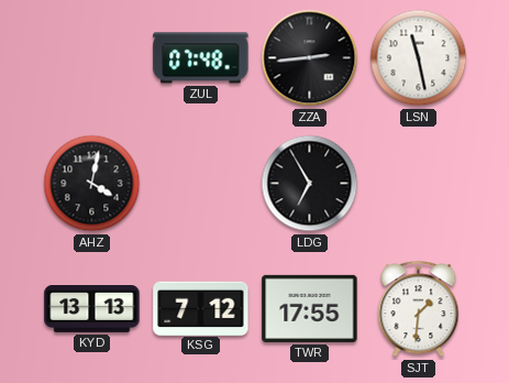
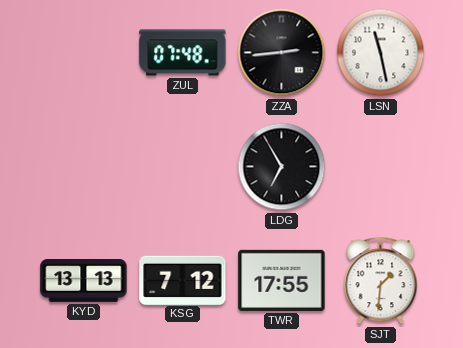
AHZ: 4:02 -> none
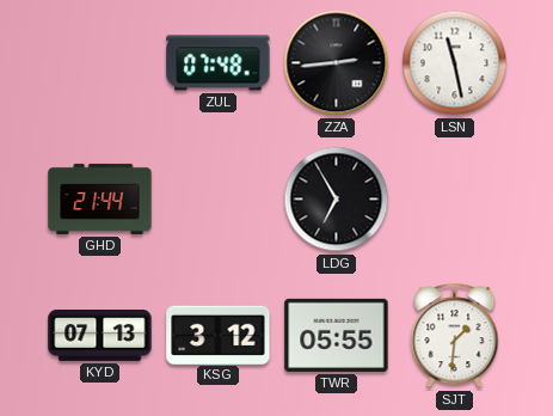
GHD: none -> 21:44
KYD: 13:13 -> 07:13
KSG: 7:12 -> 3:12
TWR: 17:55 -> 05:55
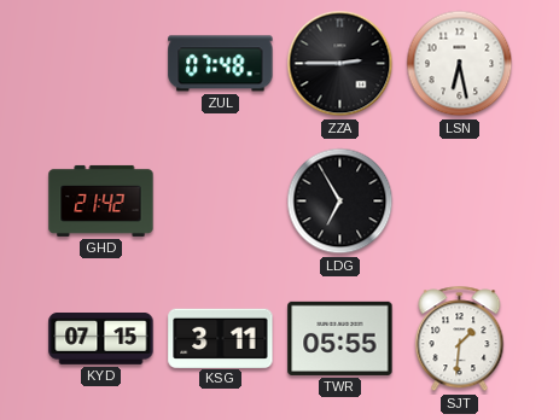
ZZA: 2:44 -> 2:45
LSN: 11:28 -> 6:28
GHD: 21:44 -> 21:42
KYD: 07:13 -> 07:15
KSG: 3:12 -> 3:11
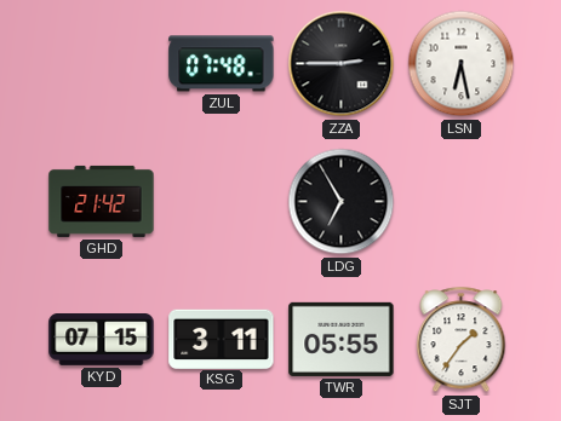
SJT: 1:31 -> 1:36
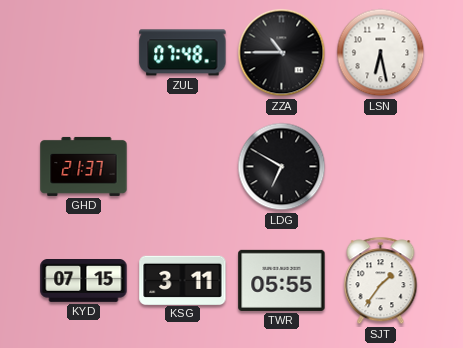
ZZA: 2:45 -> 10:45
GHD: 21:42 -> 21:37
LDG: 6:55 -> 6:50
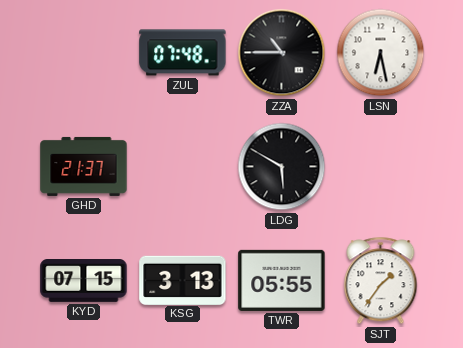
LDG: 6:50 -> 5:50
KSG: 3:11 -> 3:13
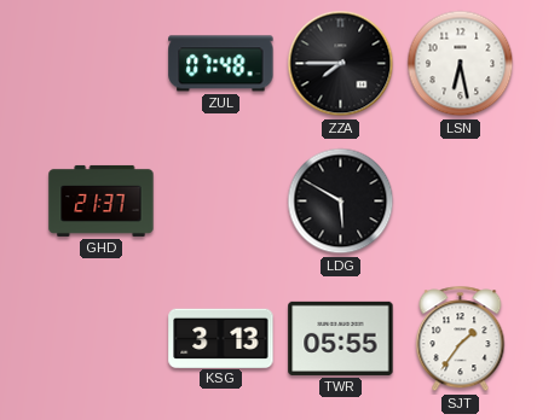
ZZA: 10:45 -> 7:45
KYD: 07:15 -> none
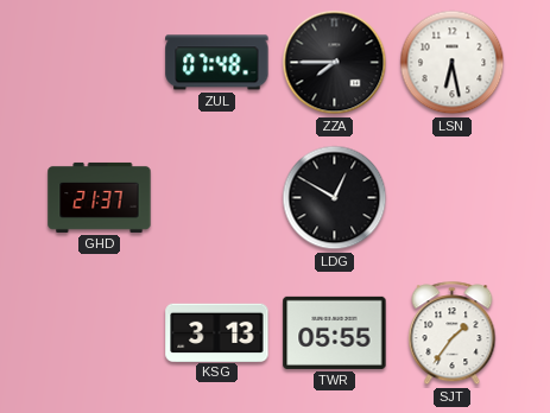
LDG: 5:50 -> 12:50
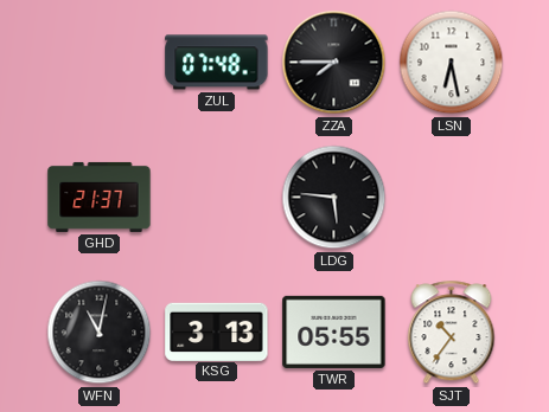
LDG: 12:50 -> 5:46
WFN: none -> 11:02
SJT: 1:36 -> 10:36
